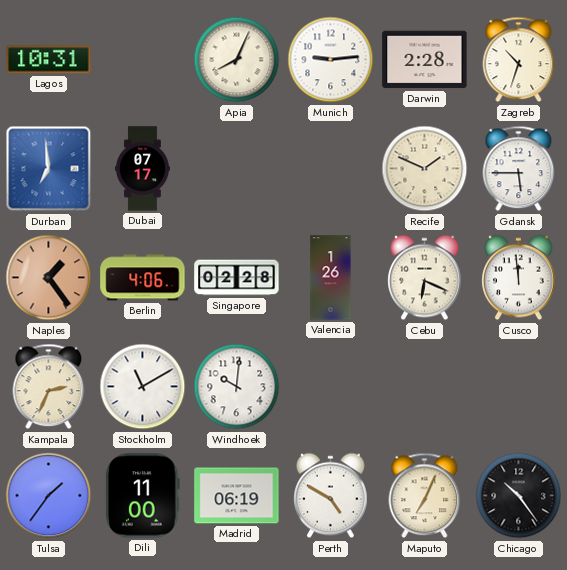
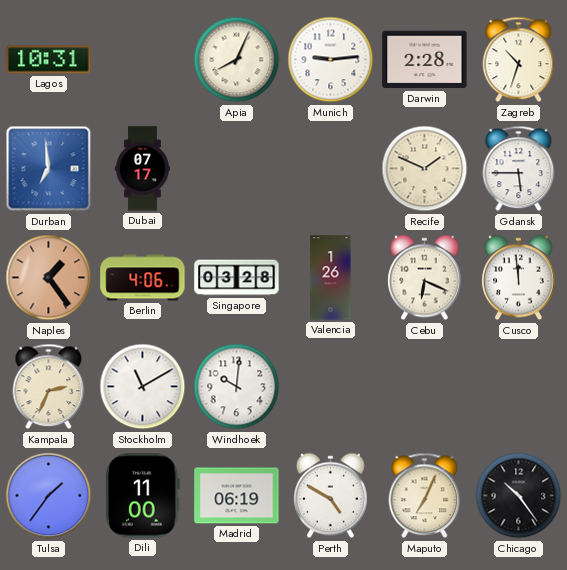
Singapore: 02:28 -> 03:28
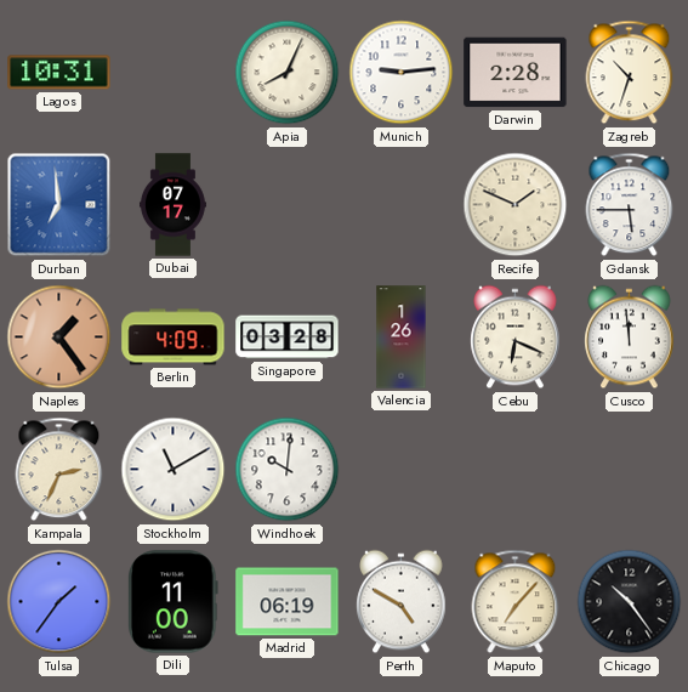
Berlin: 4:06 -> 4:09
Maputo: 7:04 -> 7:07
